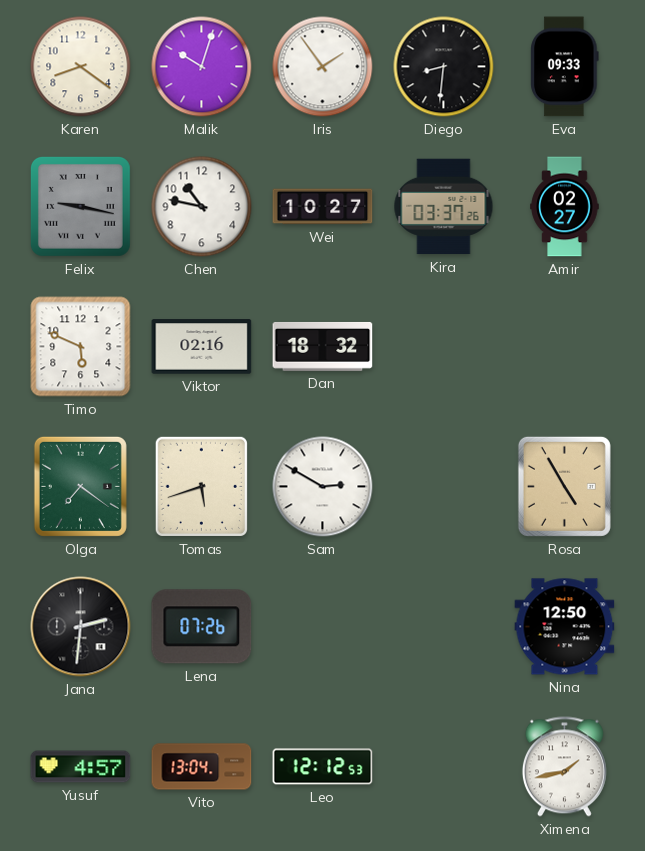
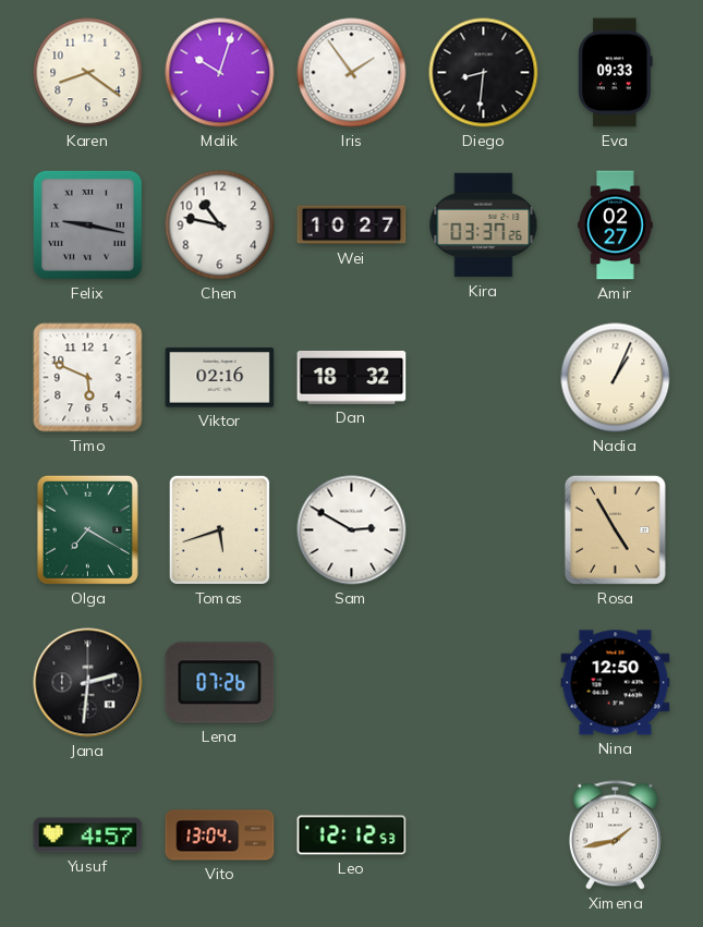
Nadia: none -> 1:04
Olga: 7:21 -> 7:20
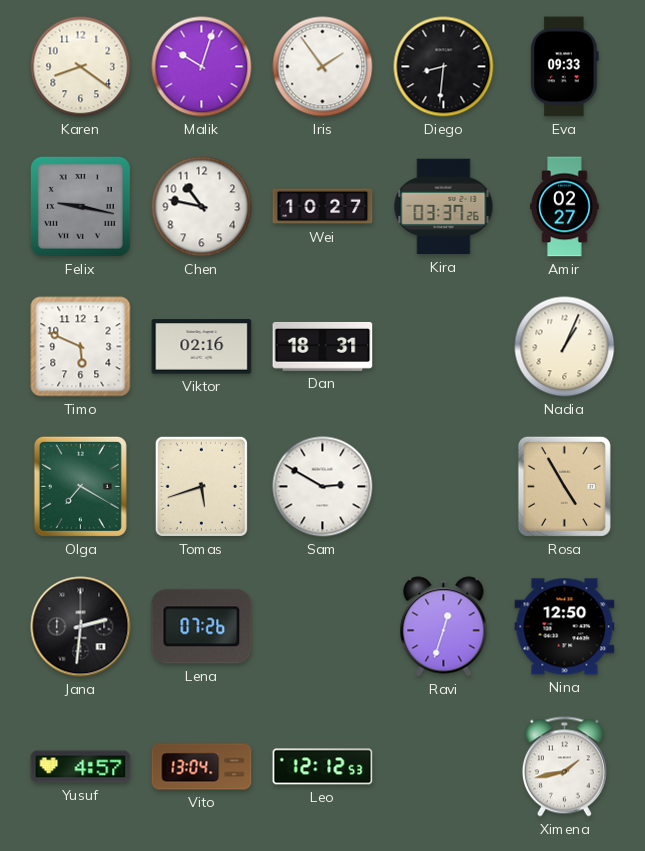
Dan: 18:32 -> 18:31
Ravi: none -> 12:33
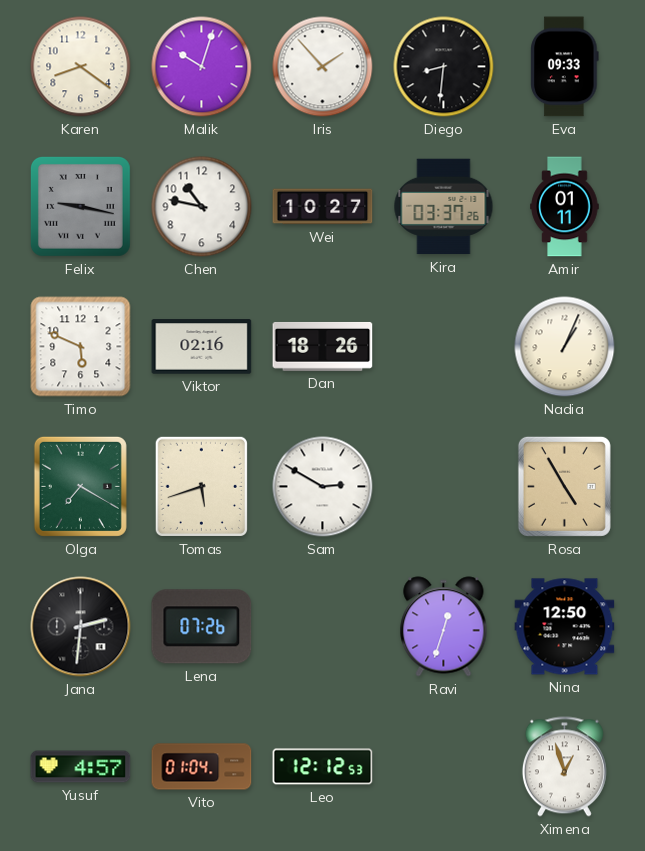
Iris: 1:54 -> 1:53
Amir: 02:27 -> 01:11
Dan: 18:31 -> 18:26
Vito: 13:04 -> 01:04
Ximena: 1:43 -> 12:57
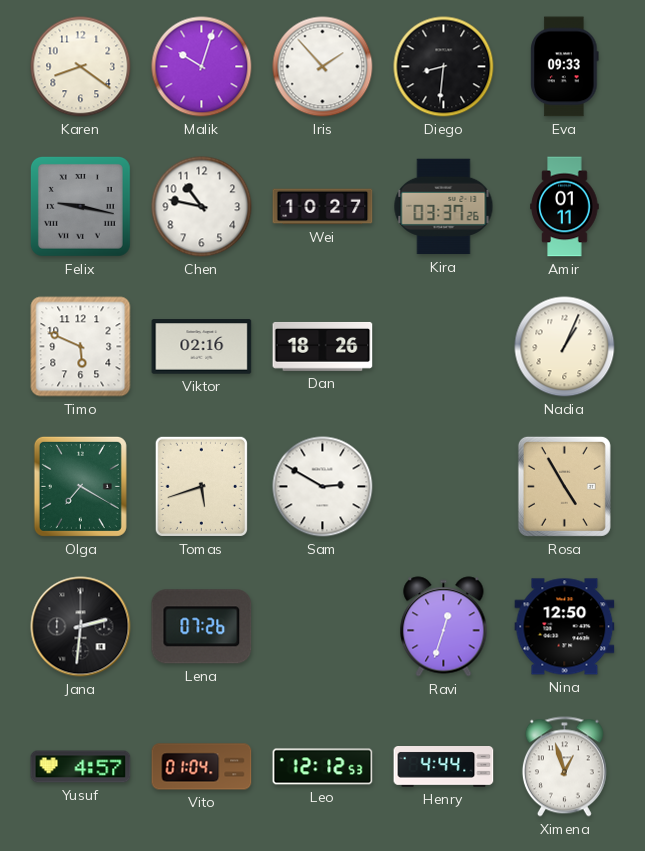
Henry: none -> 4:44
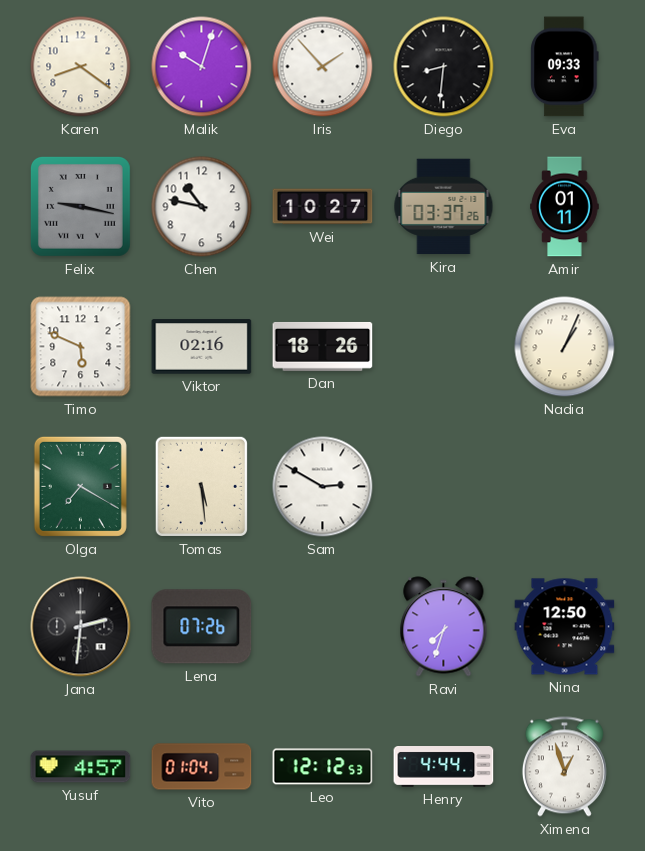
Tomas: 5:42 -> 5:29
Rosa: 4:55 -> none
Ravi: 12:33 -> 7:33
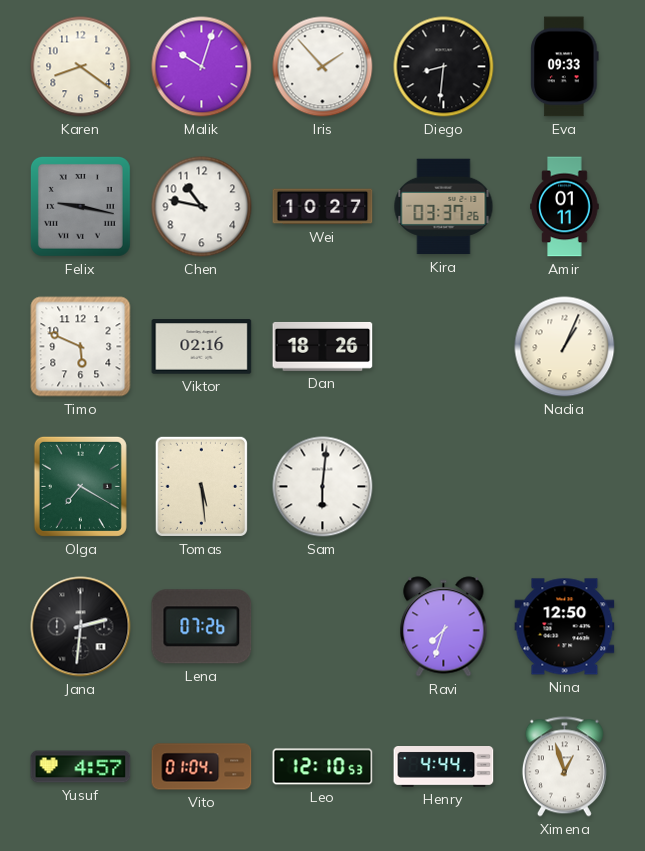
Sam: 2:50 -> 6:01
Leo: 12:12 -> 12:10
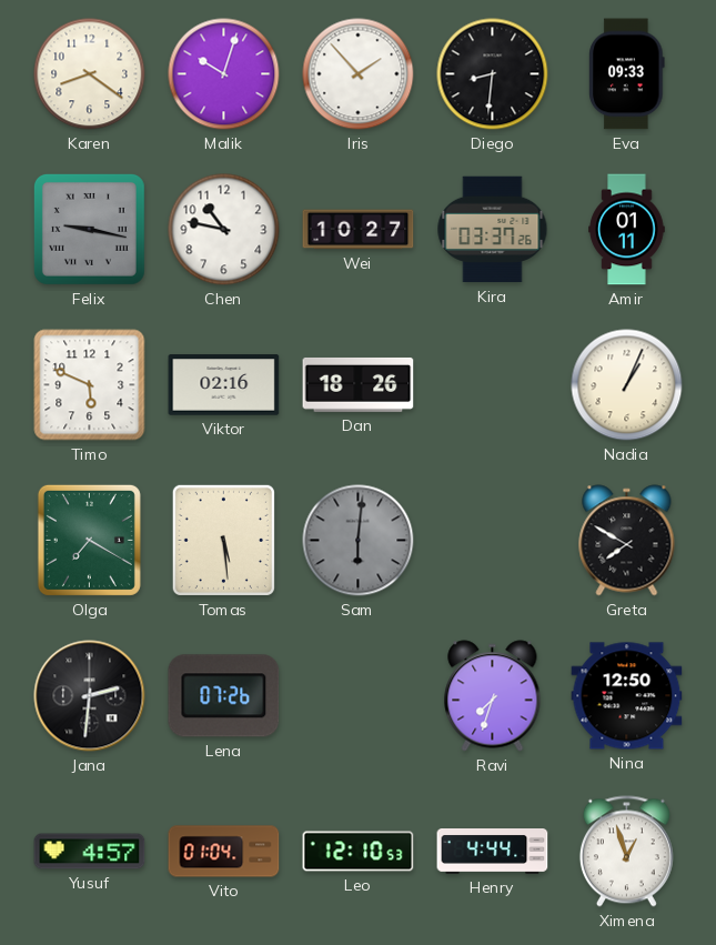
Sam dial: white -> grey
Greta: none -> 7:50
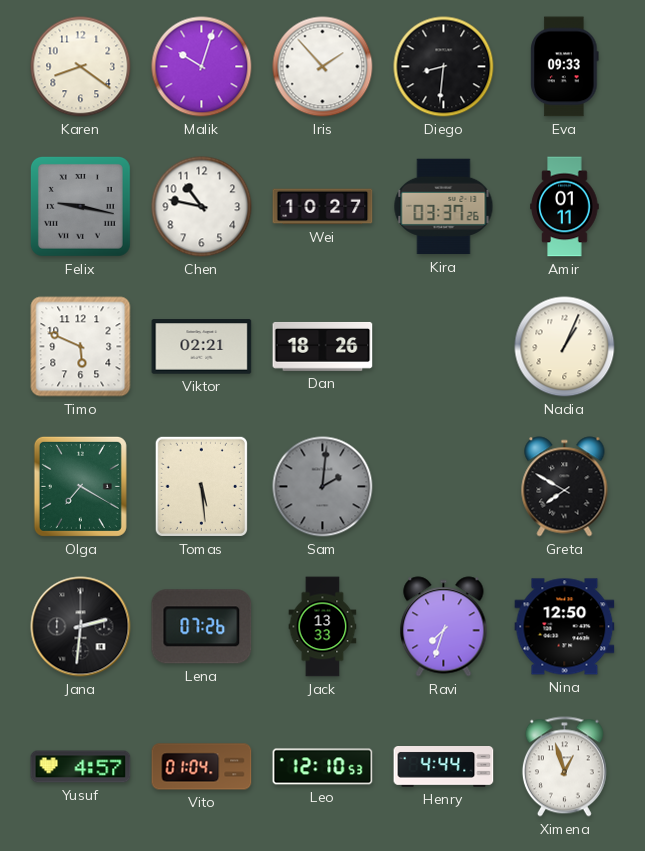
Viktor: 02:16 -> 02:21
Sam: 6:01 -> 2:01
Jack: none -> 13:33
